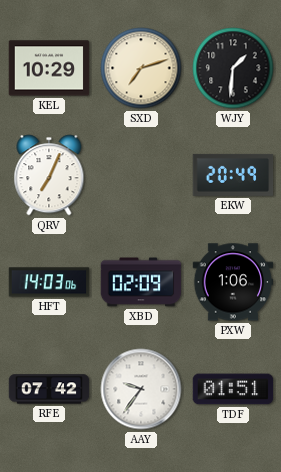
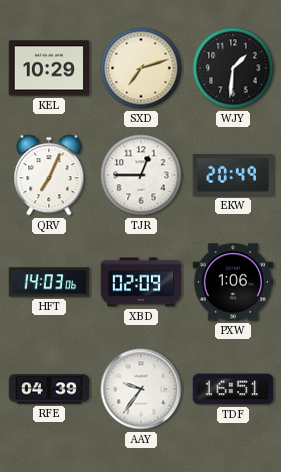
TJR: none -> 12:45
RFE: 07:42 -> 04:39
TDF: 01:51 -> 16:51
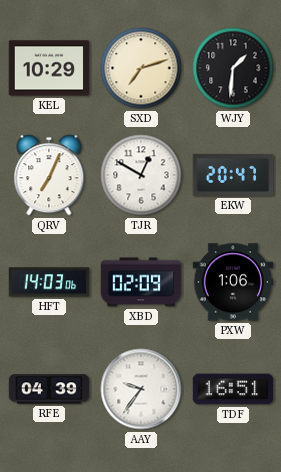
TJR: 12:45 -> 12:50
EKW: 20:49 -> 20:47
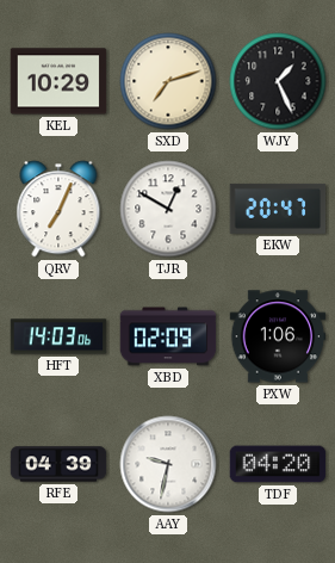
WJY: 1:31 -> 1:26
AAY: 9:36 -> 9:32
TDF: 16:51 -> 04:20
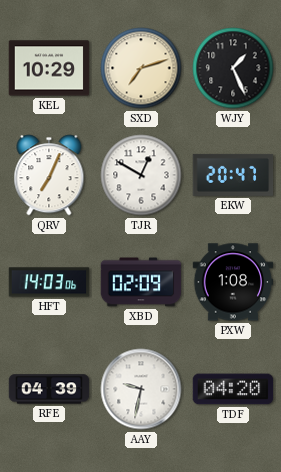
PXW: 1:06 -> 1:08
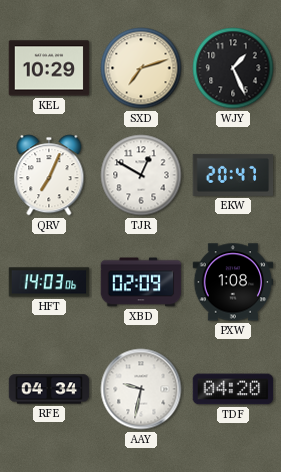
RFE: 04:39 -> 04:34
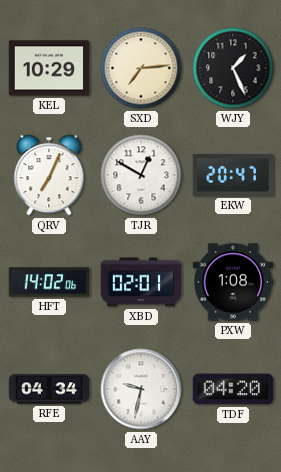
SXD: 7:12 -> 7:14
HFT: 14:03 -> 14:02
XBD: 02:09 -> 02:01
